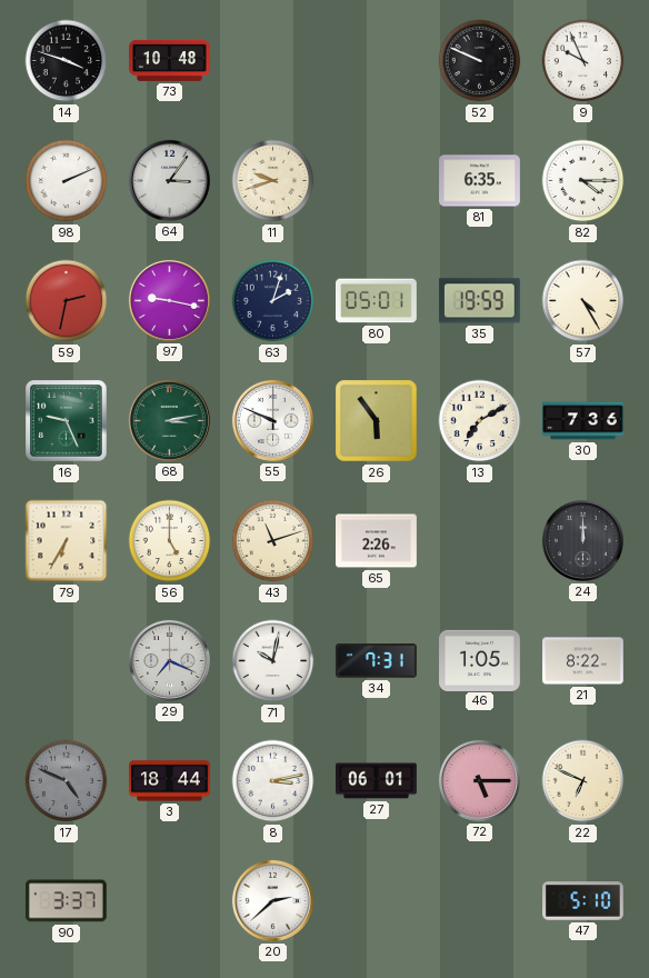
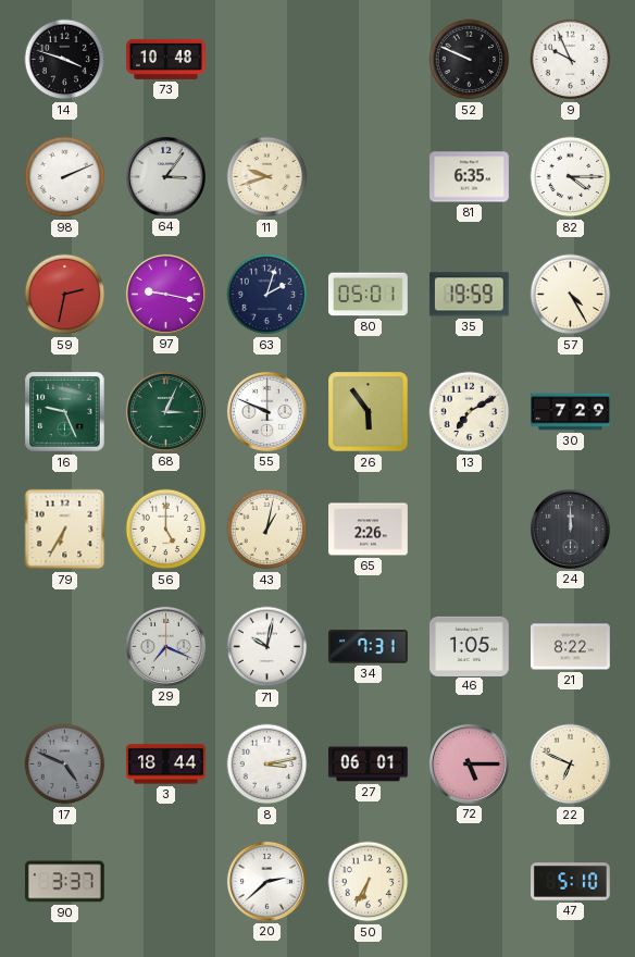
68: 3:13 -> 3:04
30: 7:36 -> 7:29
43: 11:12 -> 1:02
50: none -> 6:35
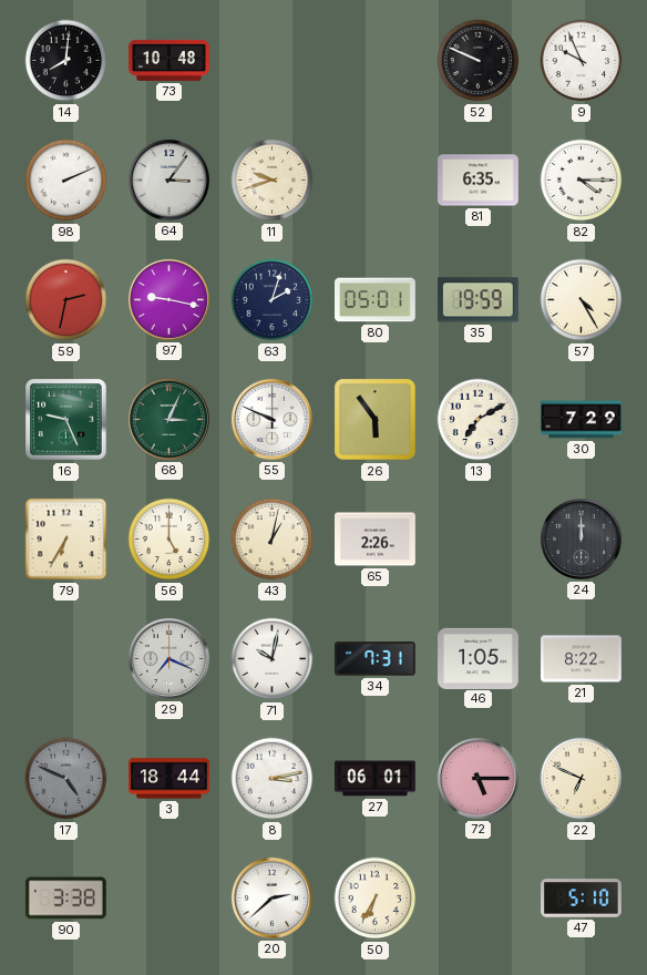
14: 3:48 -> 8:01
90: 3:37 -> 3:38
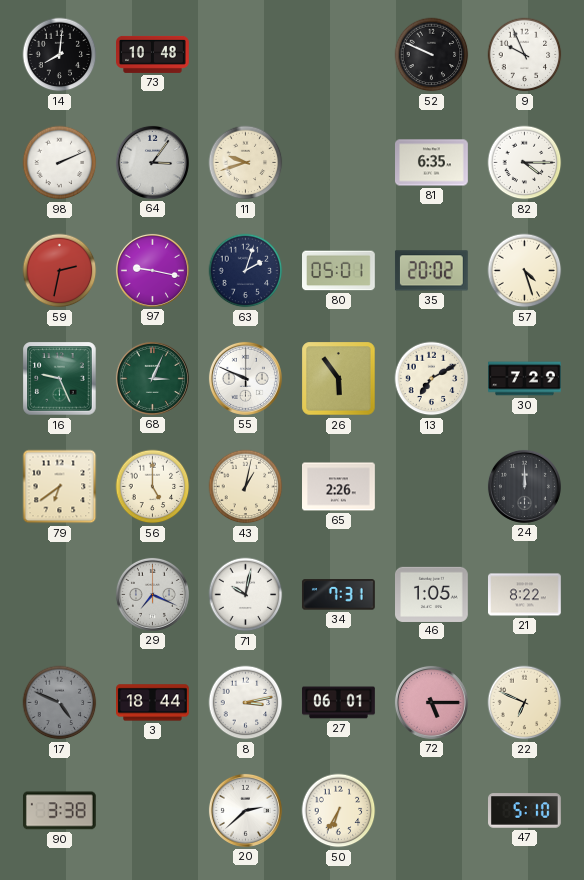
35: 19:59 -> 20:02
57: 4:25 -> 4:27
79: 6:35 -> 6:39
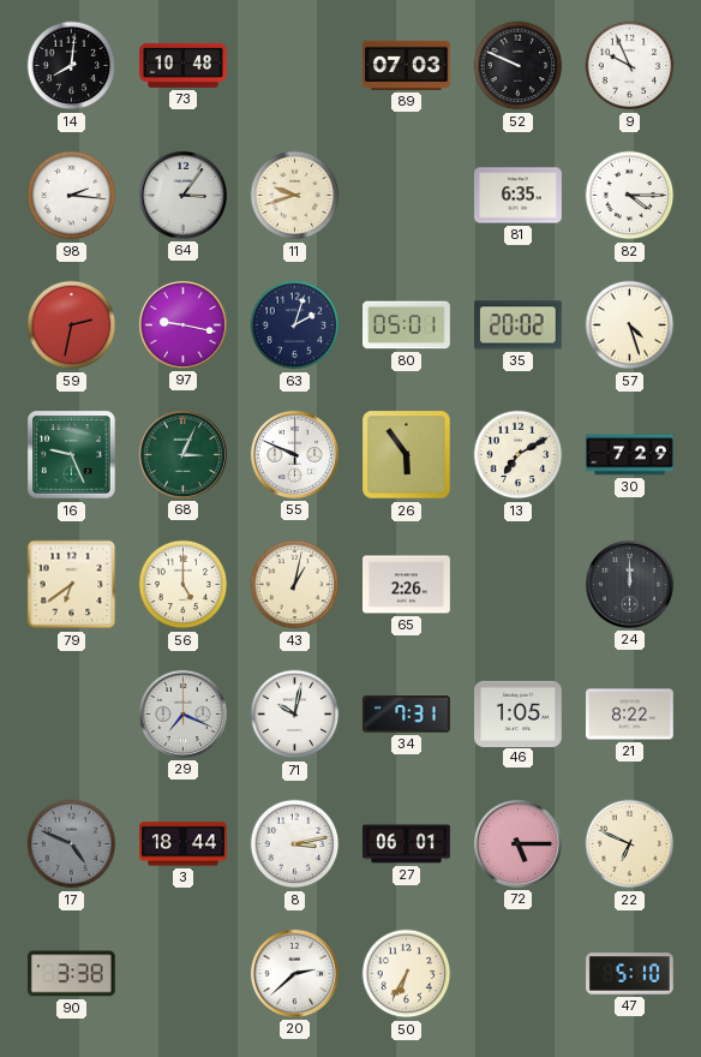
89: none -> 07:03
98: 2:11 -> 2:16
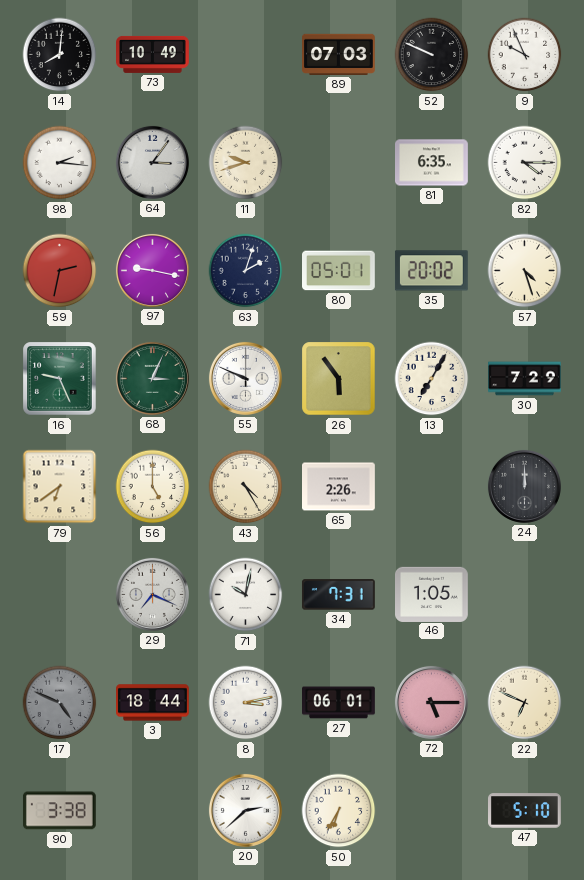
73: 10:48 -> 10:49
13: 7:10 -> 7:05
43: 1:02 -> 4:25
21: 8:22 -> none
